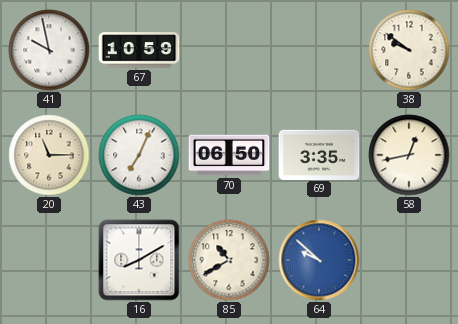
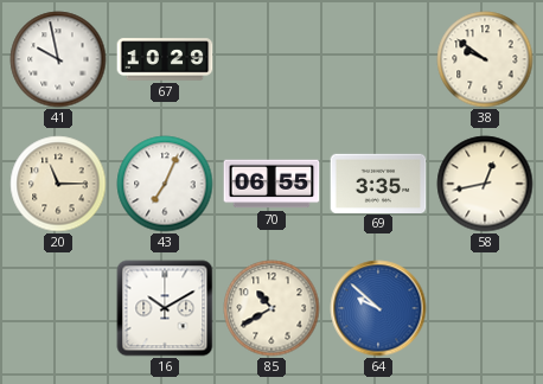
67: 10:59 -> 10:29
70: 06:50 -> 06:55
16: 8:10 -> 10:10
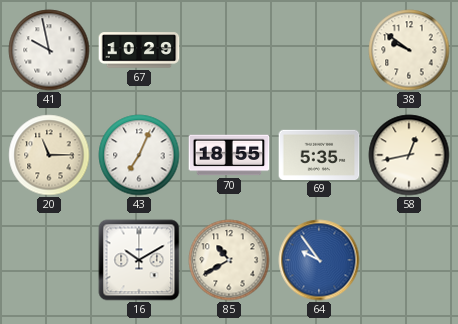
70: 06:55 -> 18:55
69: 3:35 -> 5:35
64: 9:52 -> 9:54
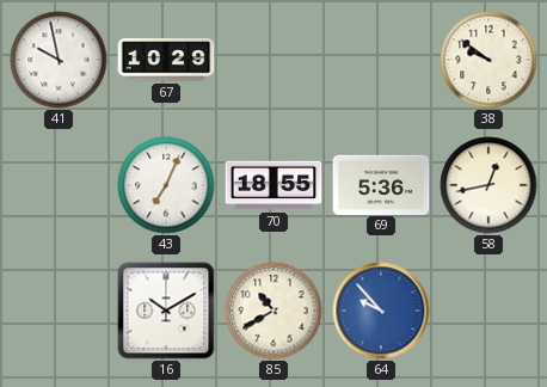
20: 11:15 -> none
69: 5:35 -> 5:36
64: 9:54 -> 9:53
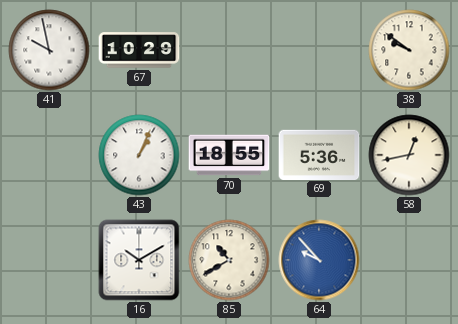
43: 7:04 -> 1:04
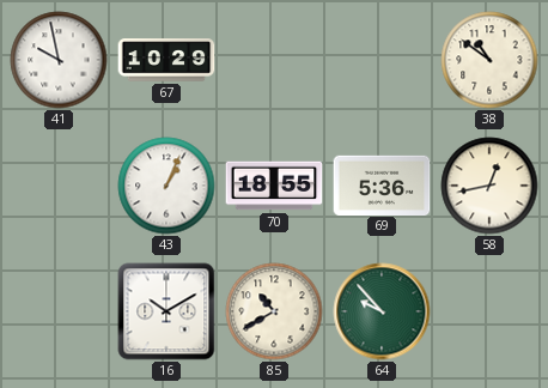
38: 9:51 -> 10:51
64 dial: blue -> green
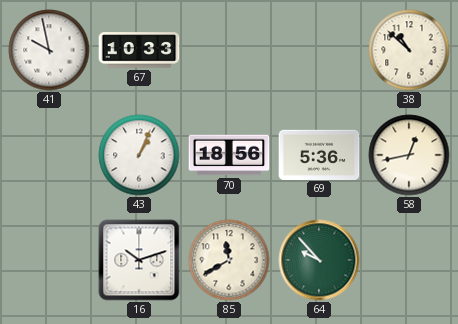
67: 10:29 -> 10:33
38: 10:51 -> 10:52
70: 18:55 -> 18:56
16: 10:10 -> 10:12
85: 10:40 -> 11:40
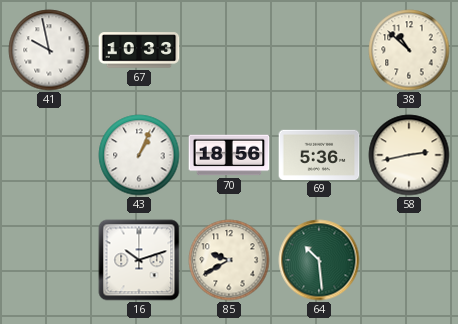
58: 12:43 -> 2:43
85: 11:40 -> 9:40
64: 9:53 -> 10:29
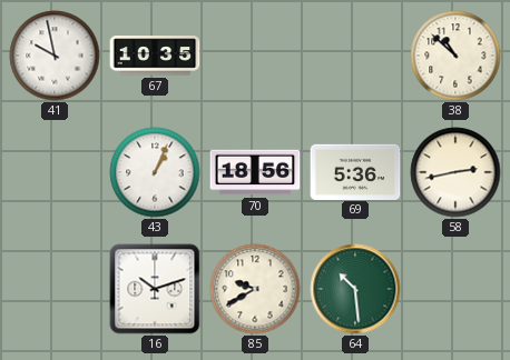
67: 10:33 -> 10:35
